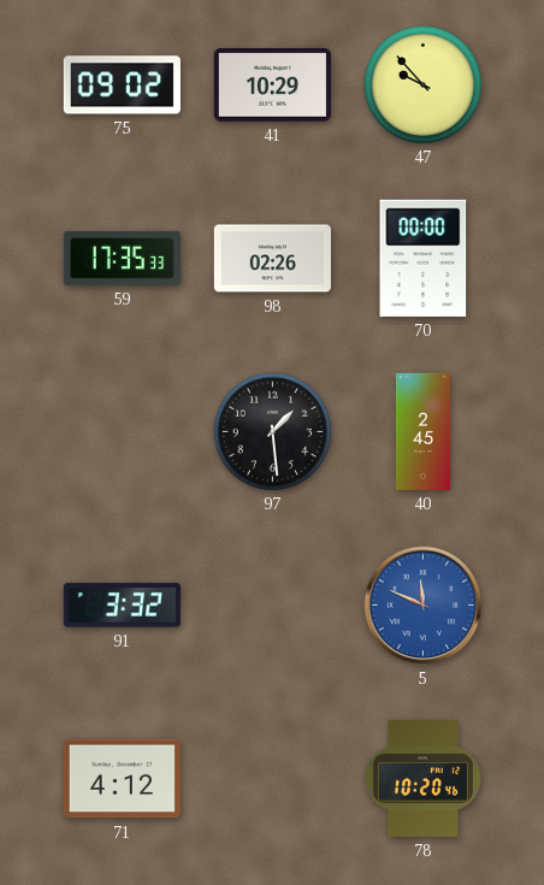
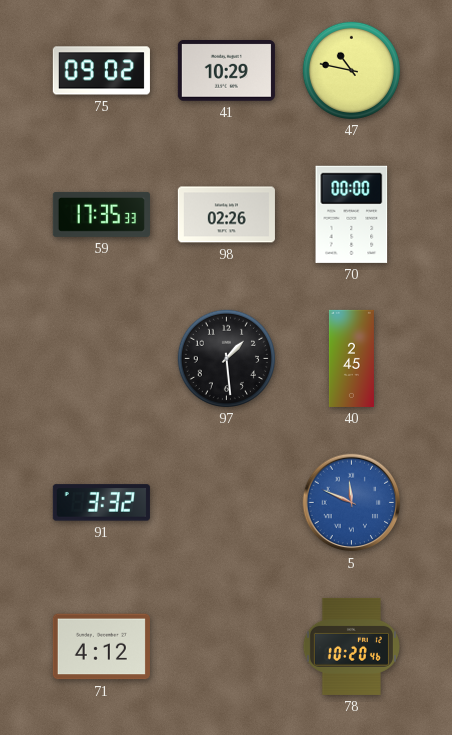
47: 9:53 -> 10:47
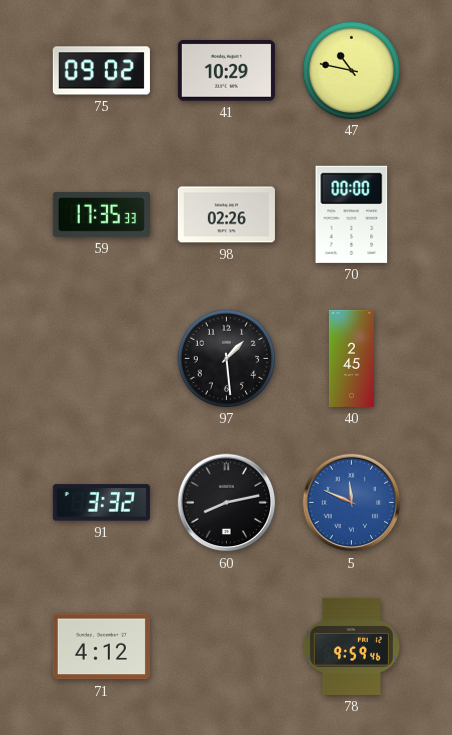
60: none -> 8:13
78: 10:20 -> 9:59
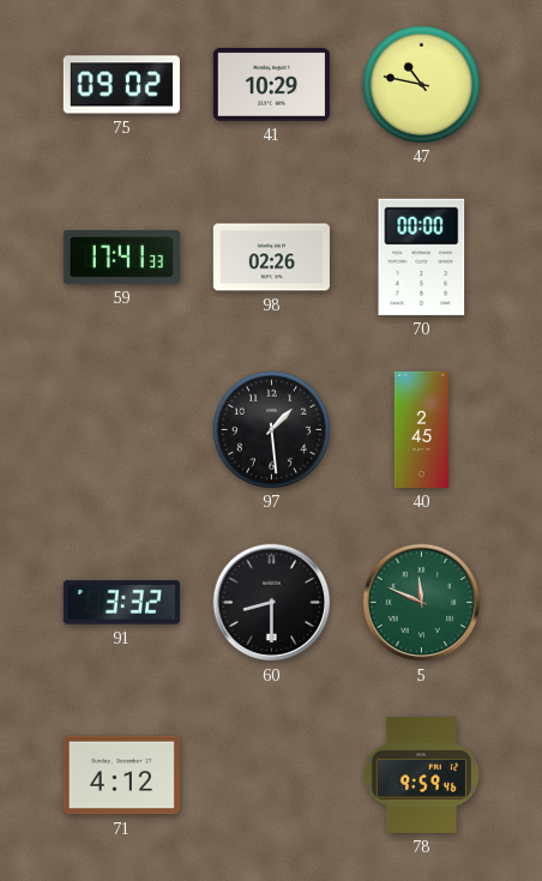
59: 17:35 -> 17:41
60: 8:13 -> 8:30
5 dial: blue -> green
